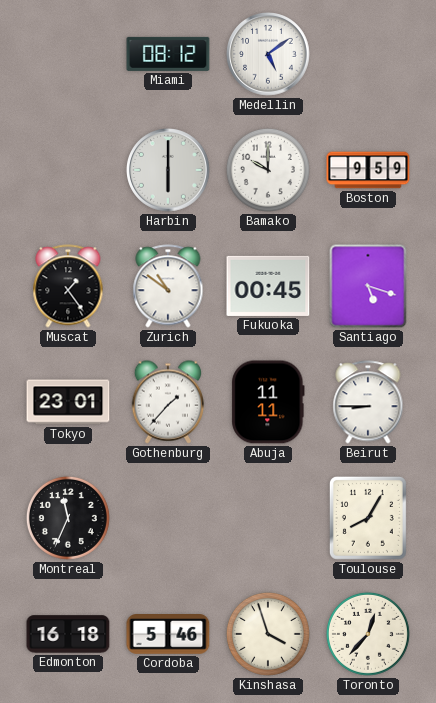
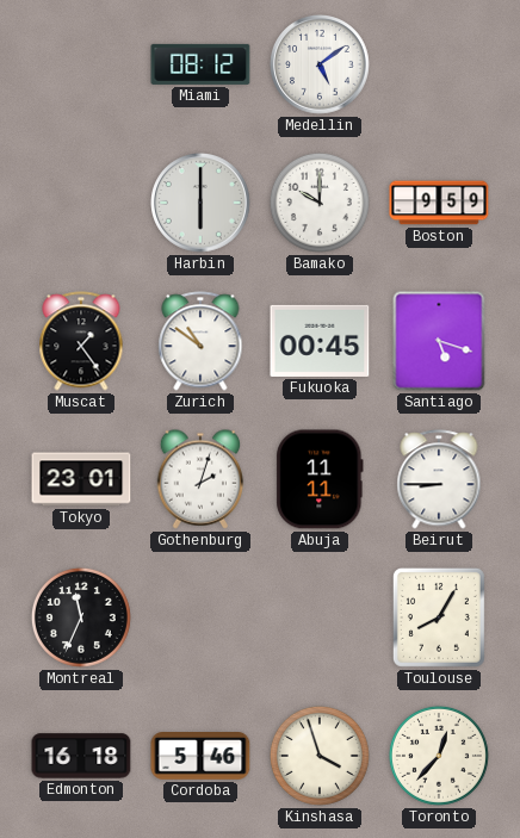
Gothenburg: 1:37 -> 2:03
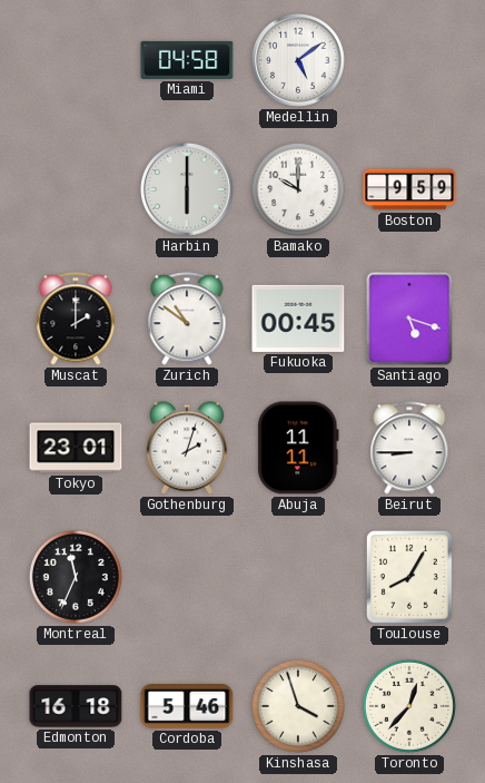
Miami: 08:12 -> 04:58
Muscat: 1:24 -> 2:00
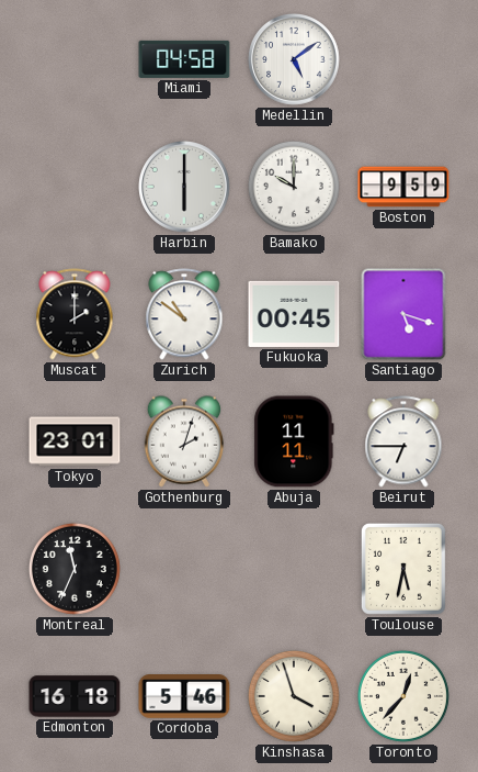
Beirut: 8:45 -> 6:45
Toulouse: 8:05 -> 5:32
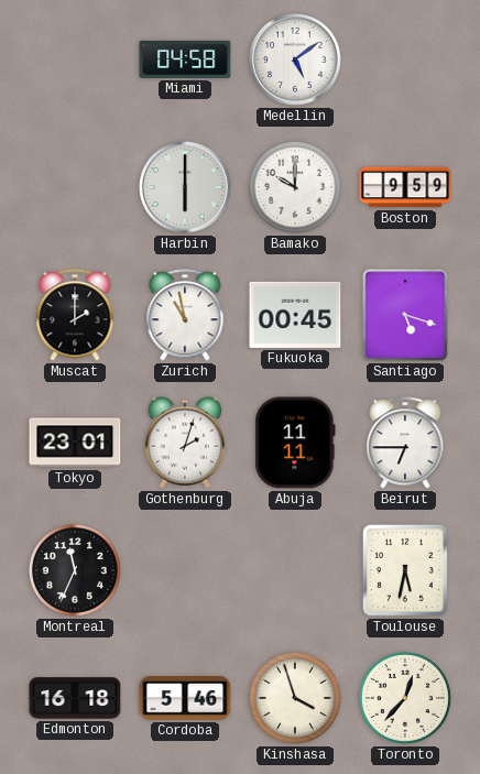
Zurich: 10:51 -> 10:58
